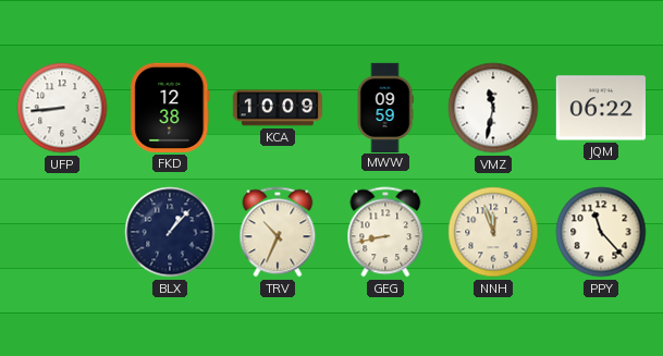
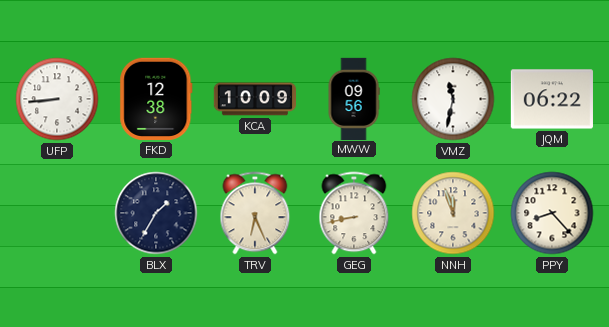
MWW: 09:59 -> 09:56
BLX: 1:07 -> 1:35
TRV: 10:34 -> 6:26
PPY: 11:23 -> 8:23
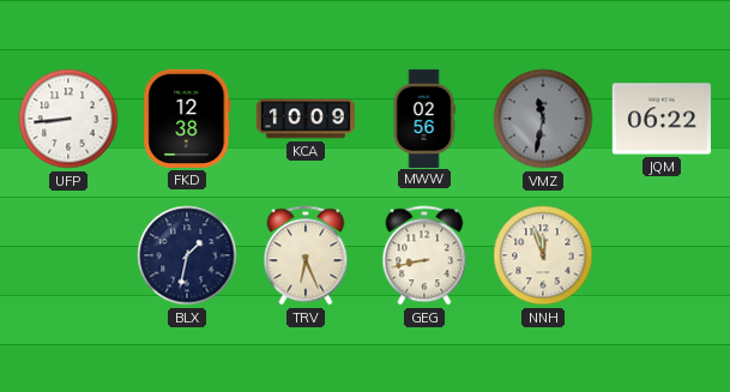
MWW: 09:56 -> 02:56
VMZ dial: white -> grey
BLX: 1:35 -> 1:32
PPY: 8:23 -> none
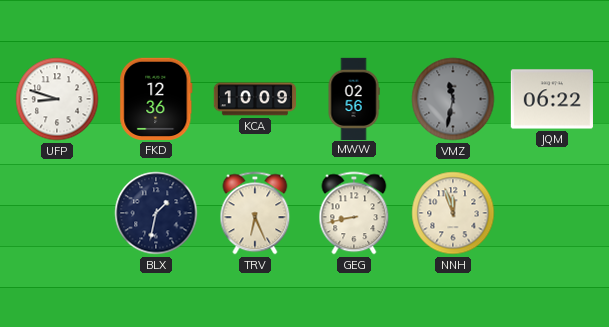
UFP: 8:44 -> 8:48
FKD: 12:38 -> 12:36
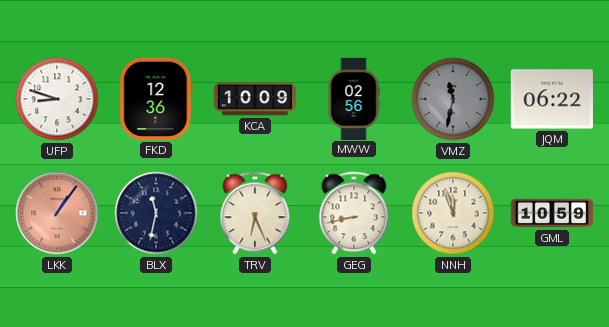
LKK: none -> 1:06
BLX: 1:32 -> 11:32
GML: none -> 10:59
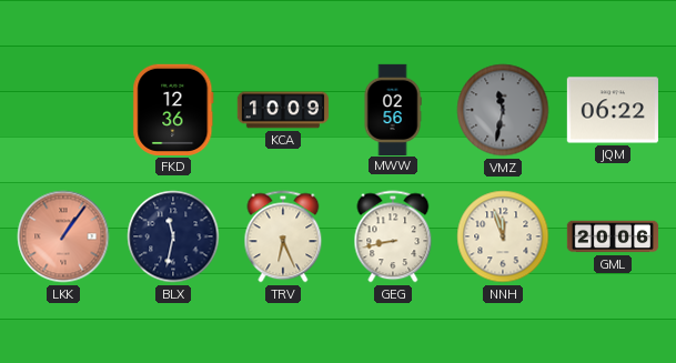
UFP: 8:48 -> none
GML: 10:59 -> 20:06
